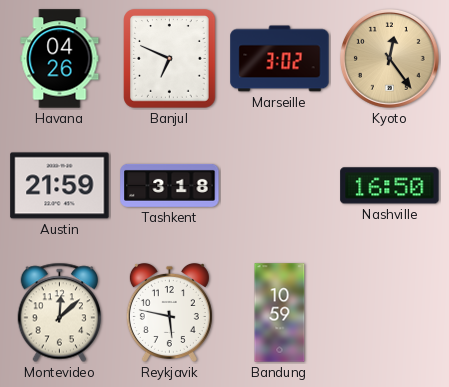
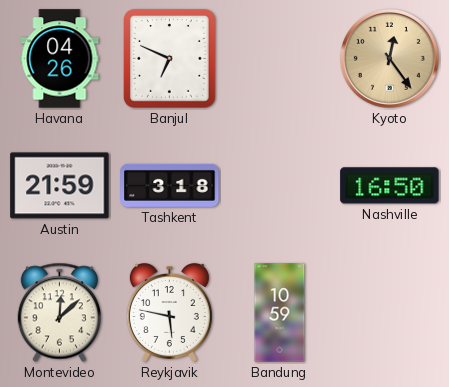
Marseille: 3:02 -> none
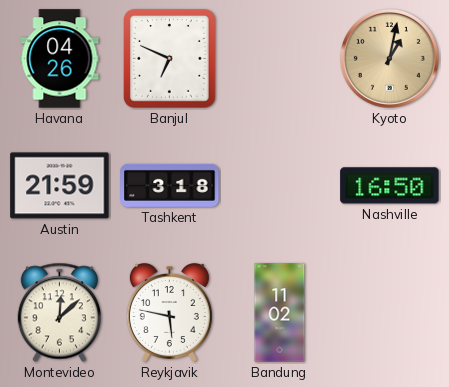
Kyoto: 12:24 -> 1:02
Bandung: 10:59 -> 11:02
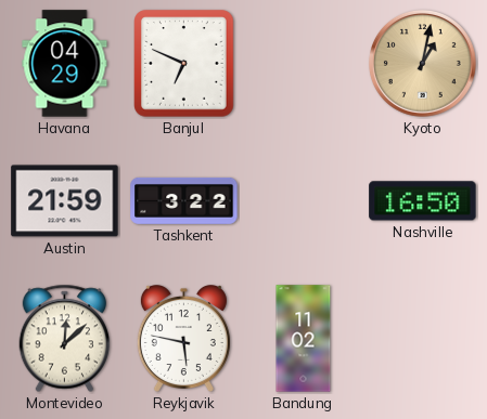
Havana: 04:26 -> 04:29
Tashkent: 3:18 -> 3:22
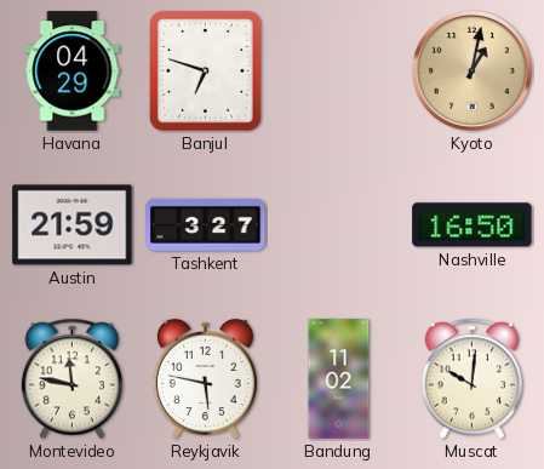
Banjul: 6:49 -> 6:48
Tashkent: 3:22 -> 3:27
Montevideo: 12:08 -> 11:47
Muscat: none -> 10:01
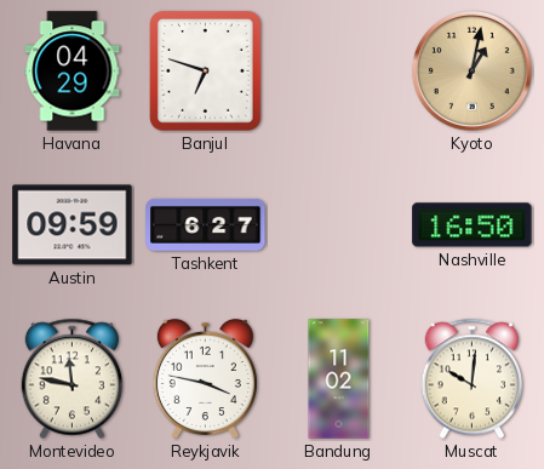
Austin: 21:59 -> 09:59
Tashkent: 3:27 -> 6:27
Reykjavik: 5:47 -> 3:47
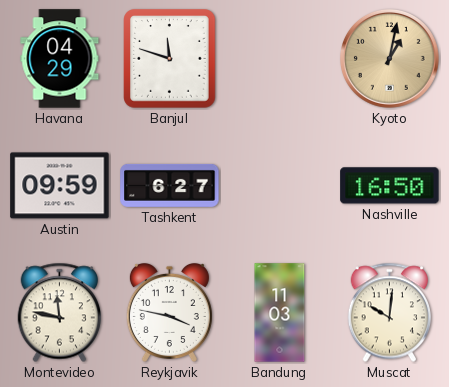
Banjul: 6:48 -> 11:48
Bandung: 11:02 -> 11:03
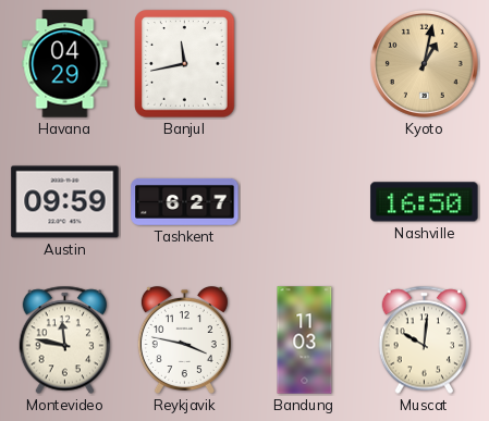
Banjul: 11:48 -> 11:43
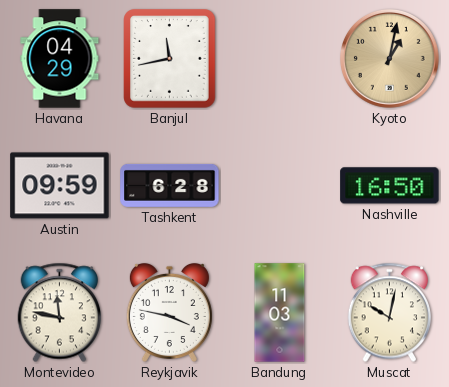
Tashkent: 6:27 -> 6:28
Muscat: 10:01 -> 10:02
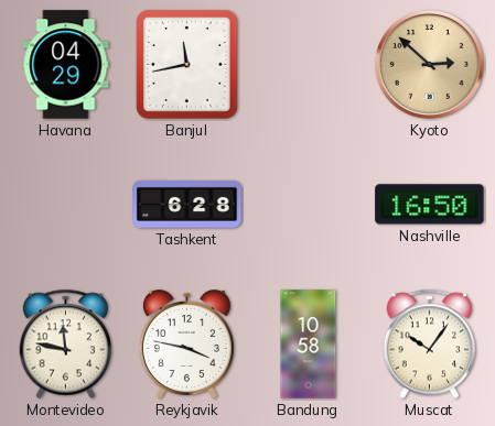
Kyoto: 1:02 -> 2:52
Austin: 09:59 -> none
Bandung: 11:03 -> 10:58
Muscat: 10:02 -> 10:06
